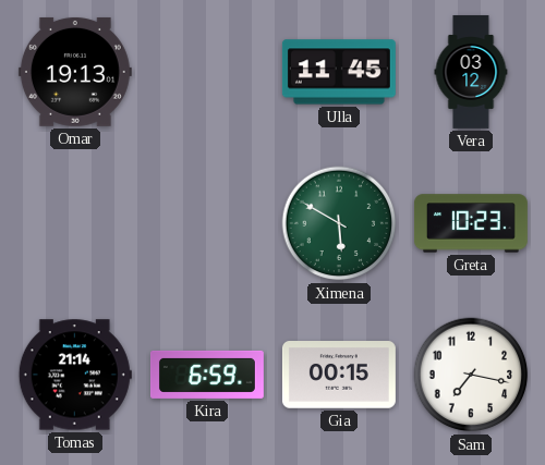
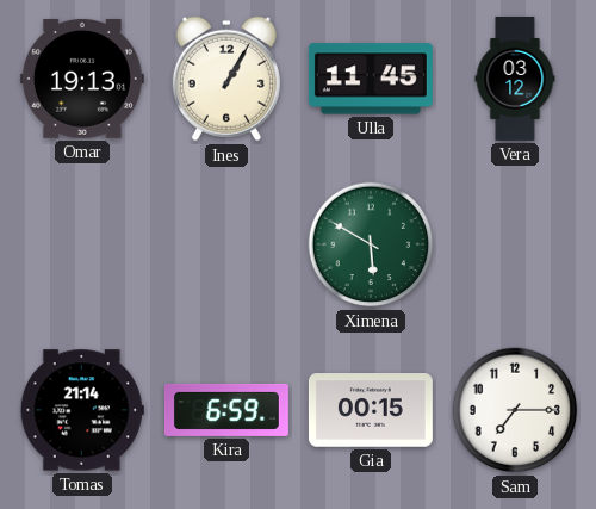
Ines: none -> 1:05
Greta: 10:23 -> none
Sam: 7:17 -> 7:15
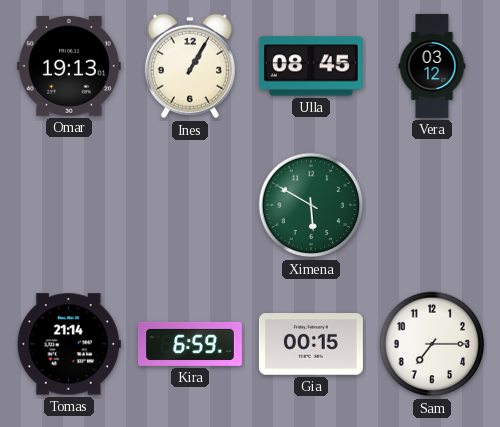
Ulla: 11:45 -> 08:45
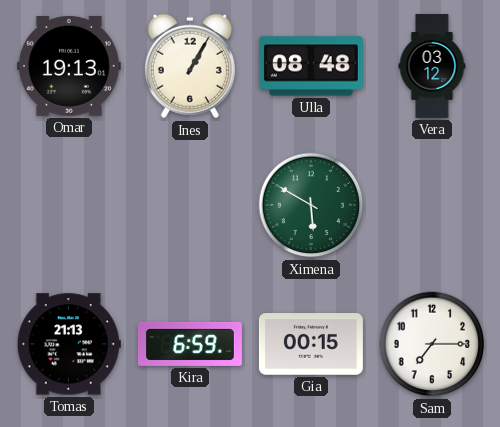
Ulla: 08:45 -> 08:48
Tomas: 21:14 -> 21:13
